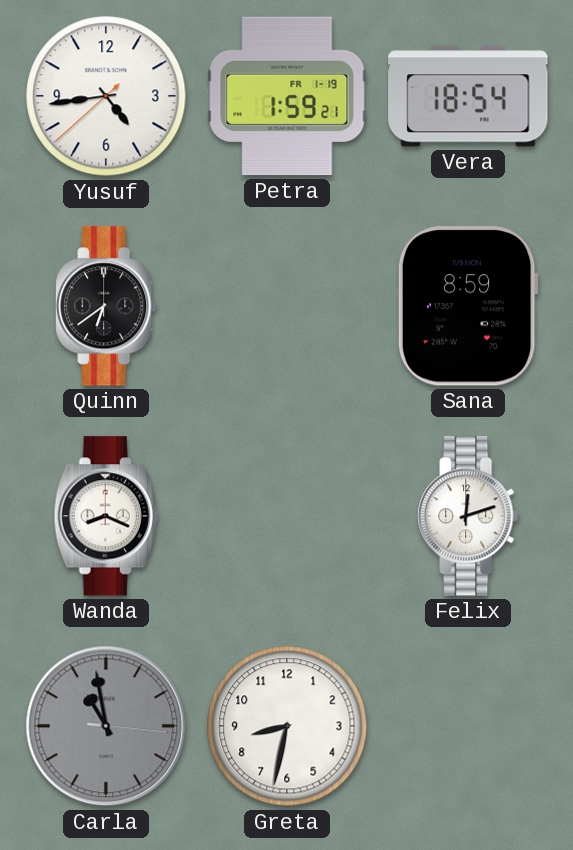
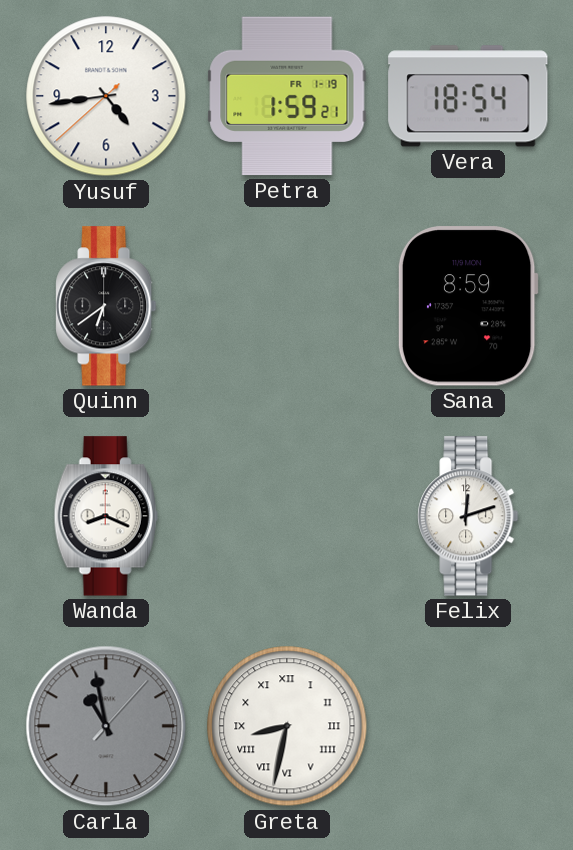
Carla: 10:58:16 -> 10:58:07
Greta numerals: Arabic -> Roman
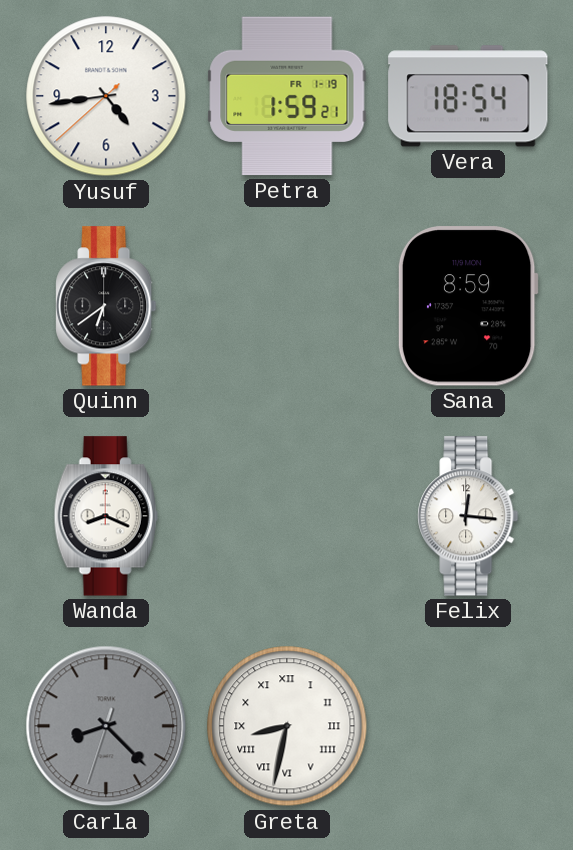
Felix: 12:12 -> 12:16
Carla: 10:58 -> 8:22
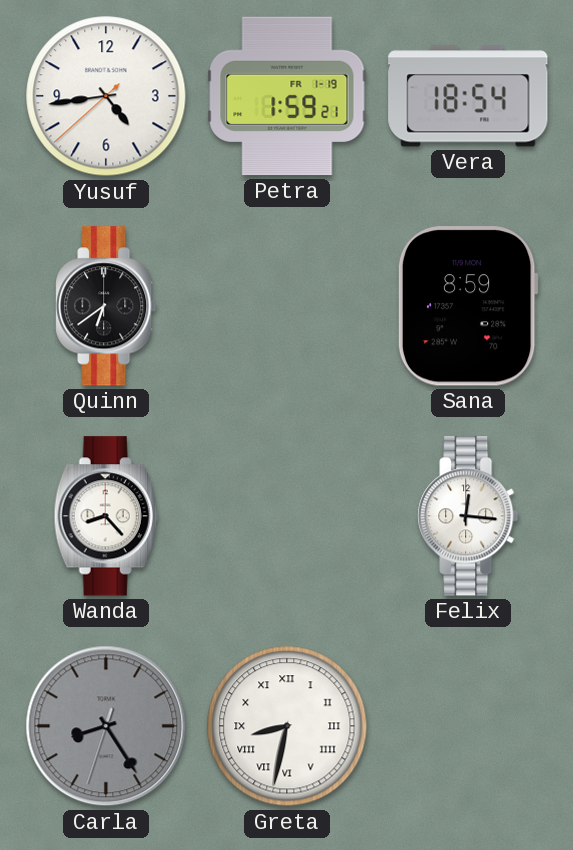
Wanda: 8:19 -> 8:23
Carla: 8:22 -> 8:24
